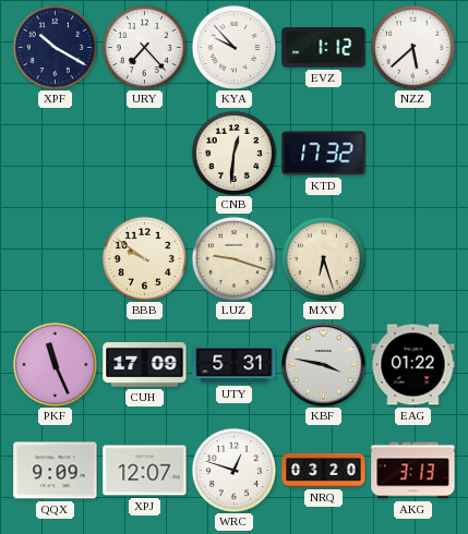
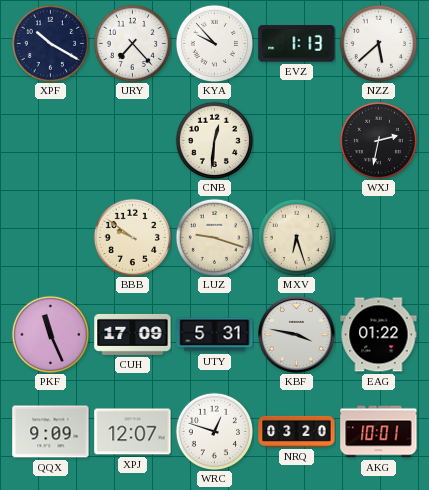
EVZ: 1:12 -> 1:13
KTD: 17:32 -> none
WXJ: none -> 2:32
AKG: 3:13 -> 10:01
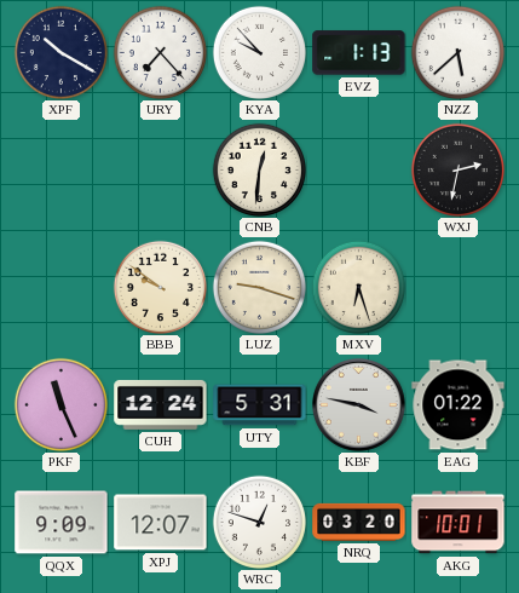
CUH: 17:09 -> 12:24
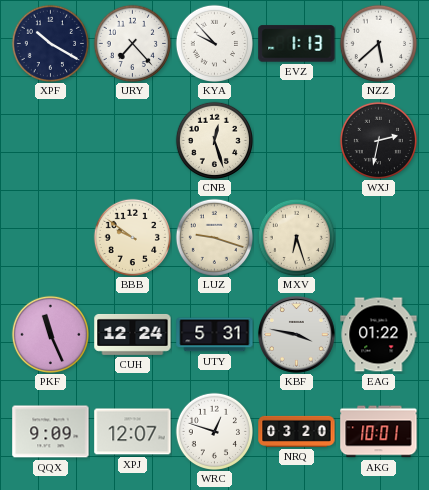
CNB: 12:31 -> 12:27
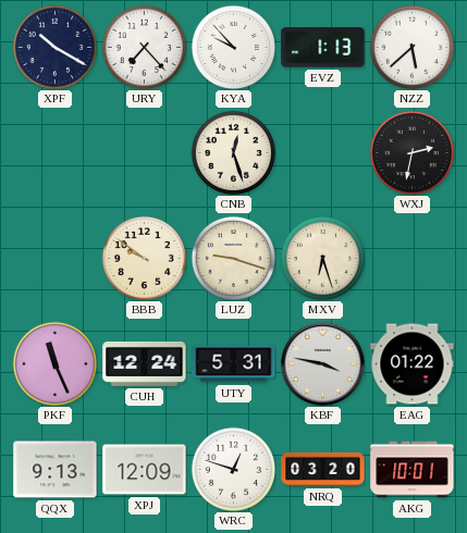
QQX: 9:09 -> 9:13
XPJ: 12:07 -> 12:09
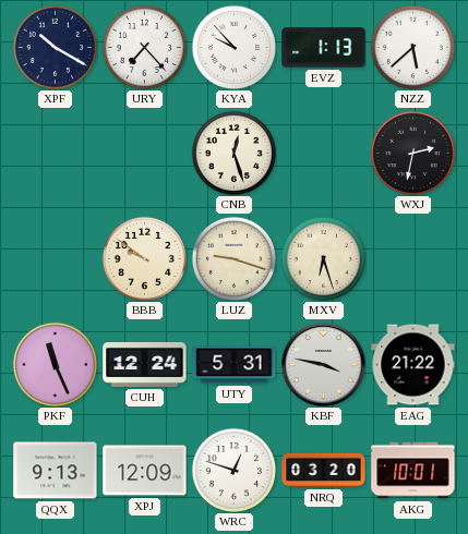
EAG: 01:22 -> 21:22
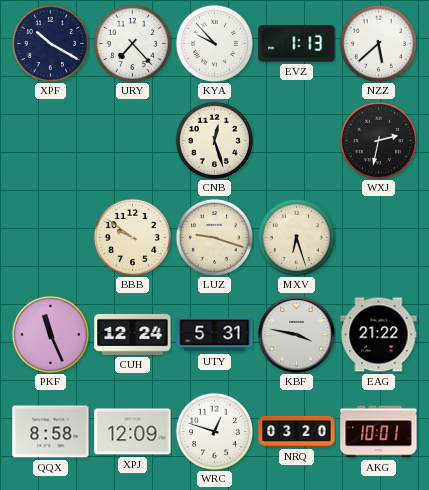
QQX: 9:13 -> 8:58
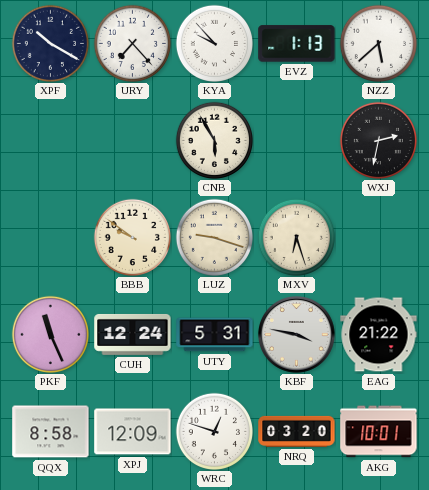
CNB: 12:27 -> 5:55
